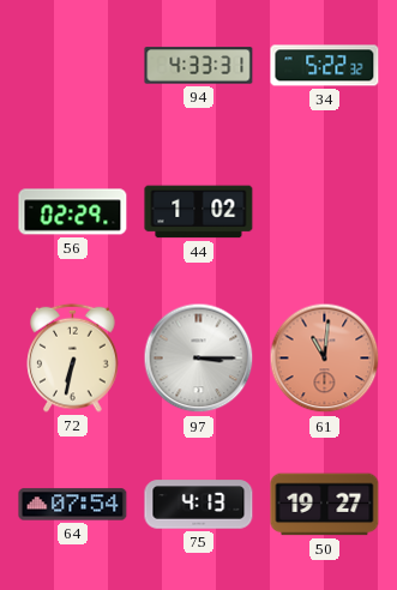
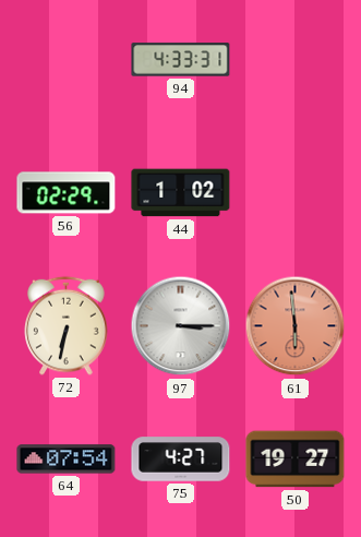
34: 5:22 -> none
61: 11:01 -> 5:59
75: 4:13 -> 4:27
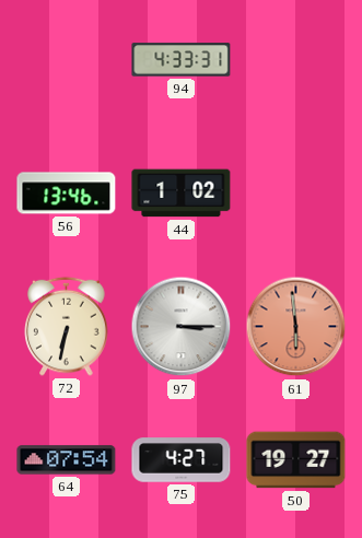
56: 02:29 -> 13:46
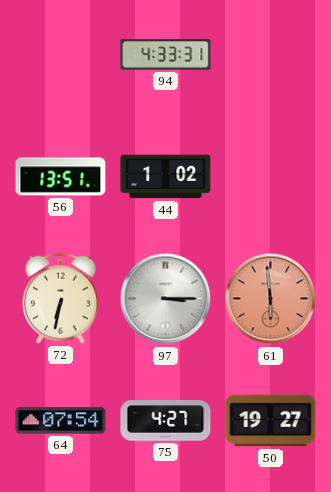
56: 13:46 -> 13:51
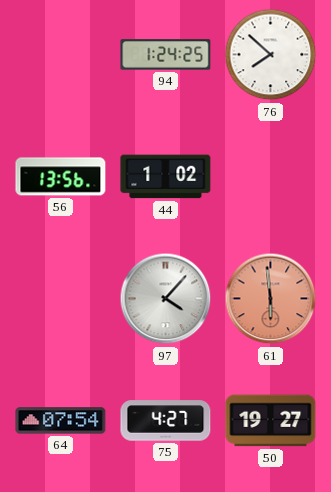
94: 4:33 -> 1:24
76: none -> 7:52
56: 13:51 -> 13:56
72: 6:32 -> none
97: 3:15 -> 4:07
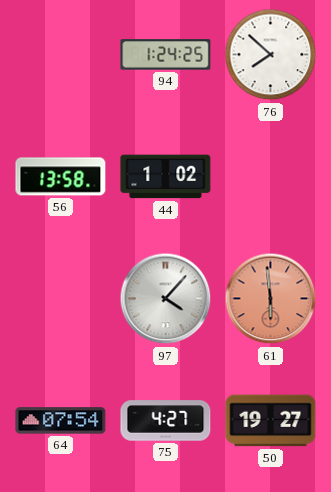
56: 13:56 -> 13:58
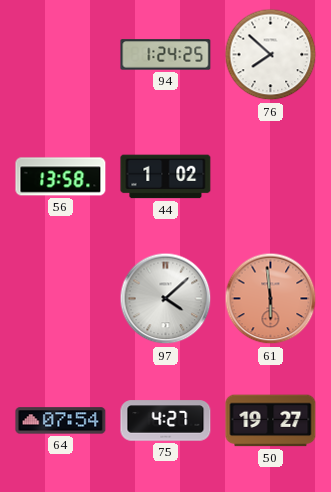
97: 4:07 -> 4:08
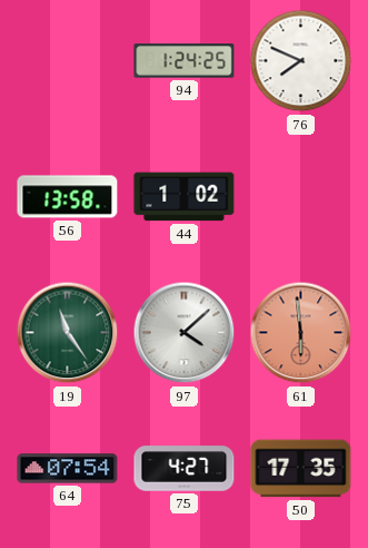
76: 7:52 -> 7:49
19: none -> 11:24
50: 19:27 -> 17:35
